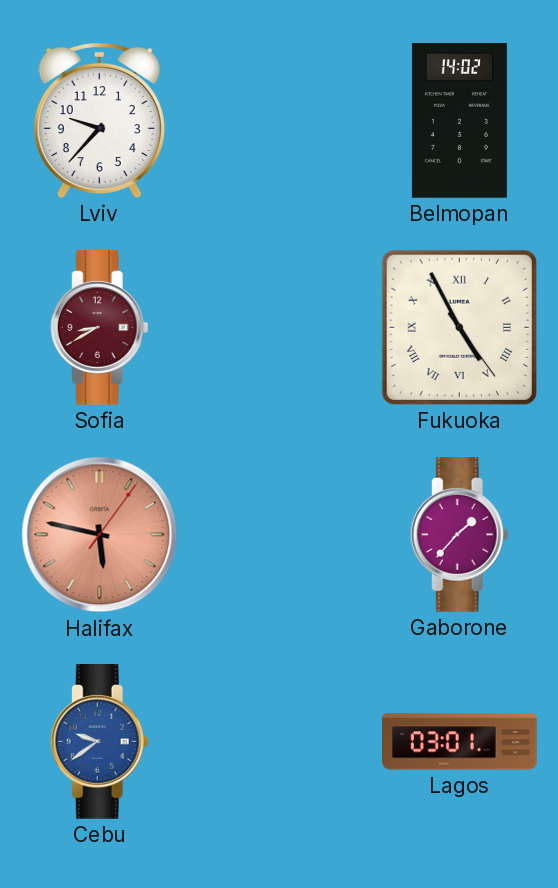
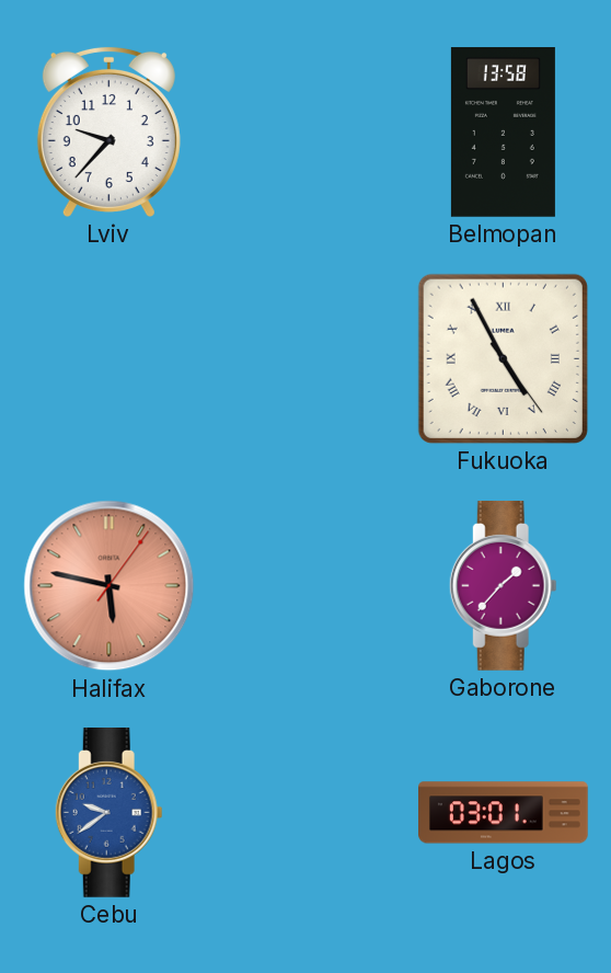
Belmopan: 14:02 -> 13:58
Sofia: 8:40 -> none
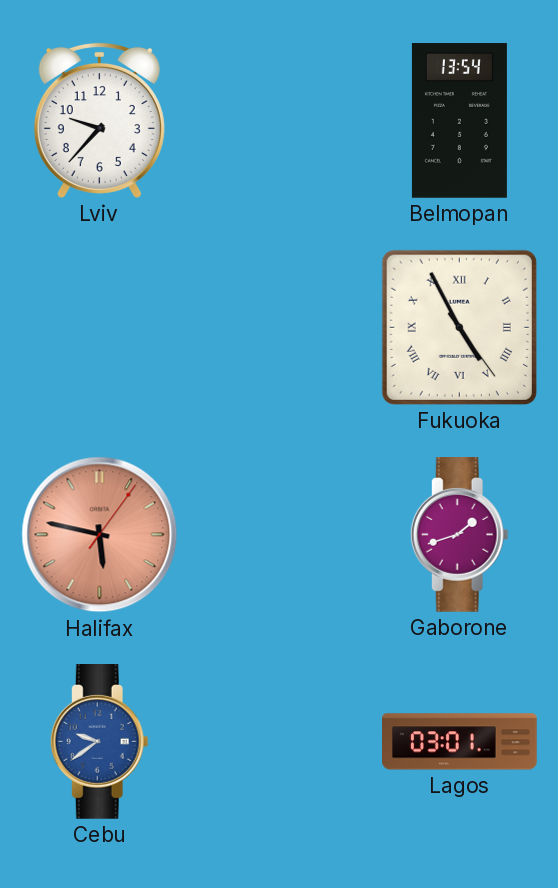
Belmopan: 13:58 -> 13:54
Gaborone: 1:37 -> 1:42
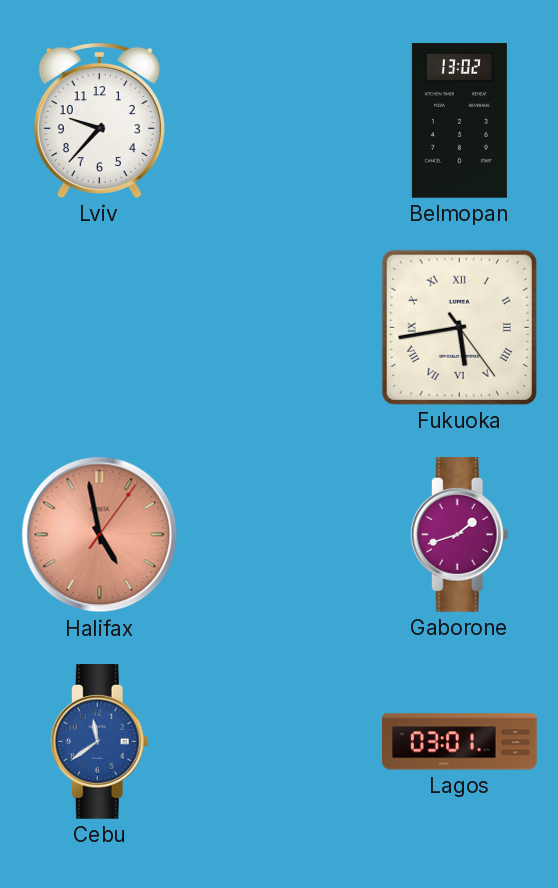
Belmopan: 13:54 -> 13:02
Fukuoka: 4:55 -> 5:43
Halifax: 5:47 -> 4:58
Cebu: 9:39 -> 11:39
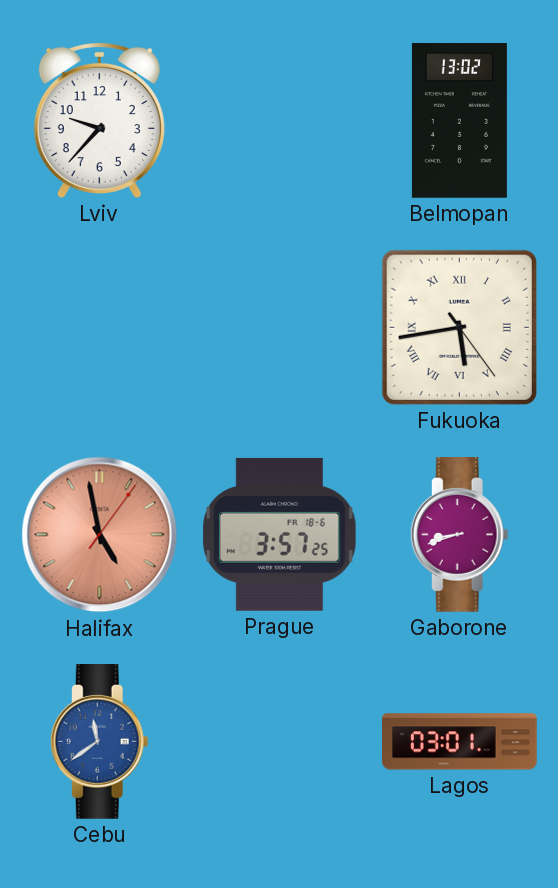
Prague: none -> 3:57
Gaborone: 1:42 -> 8:42
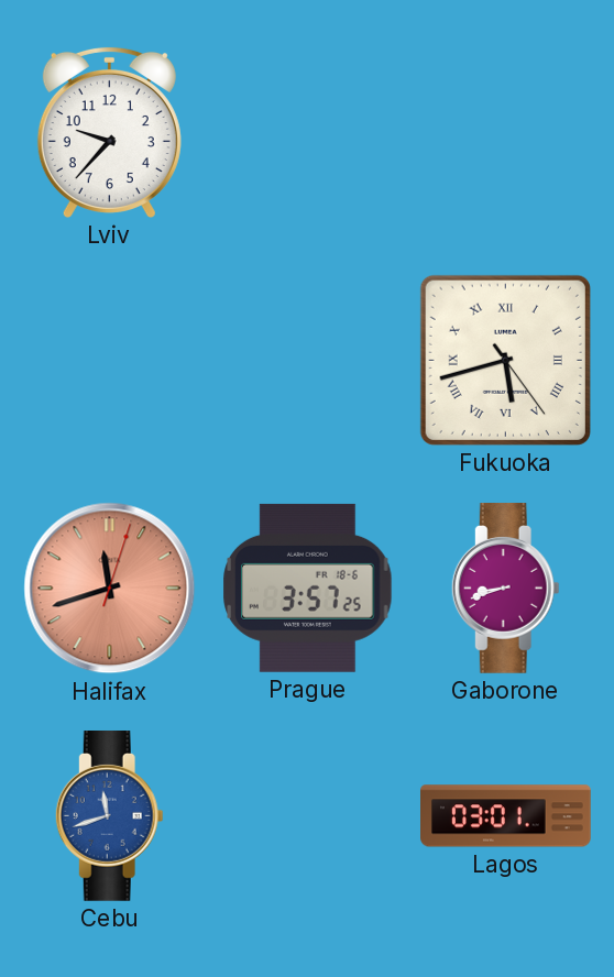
Belmopan: 13:02 -> none
Fukuoka: 5:43 -> 5:42
Halifax: 4:58 -> 11:42
Cebu: 11:39 -> 11:42
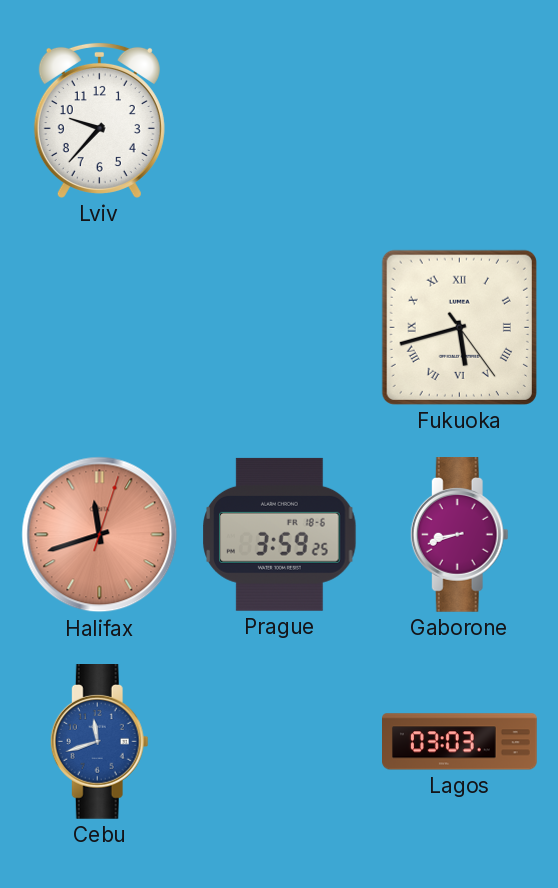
Prague: 3:57 -> 3:59
Lagos: 03:01 -> 03:03
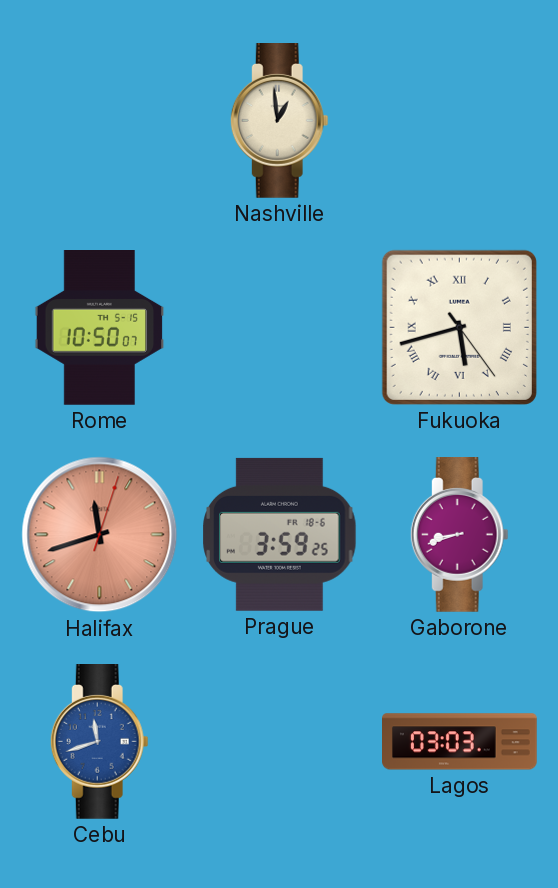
Lviv: 9:37 -> none
Nashville: none -> 12:59
Rome: none -> 10:50
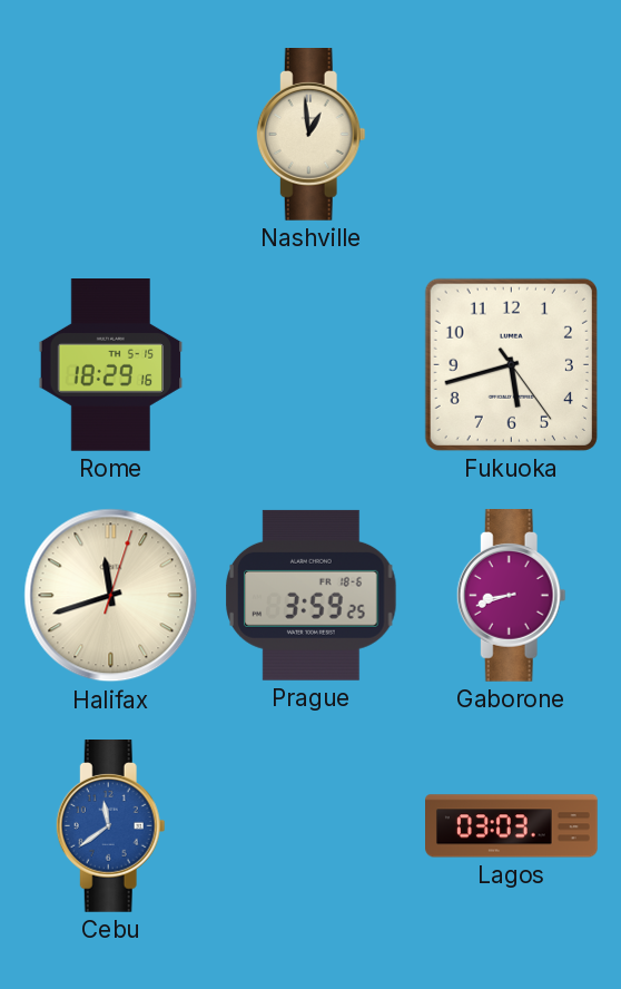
Rome: 10:50 -> 18:29
Fukuoka numerals: Roman -> Arabic
Halifax dial: salmon -> cream
Cebu: 11:42 -> 11:39
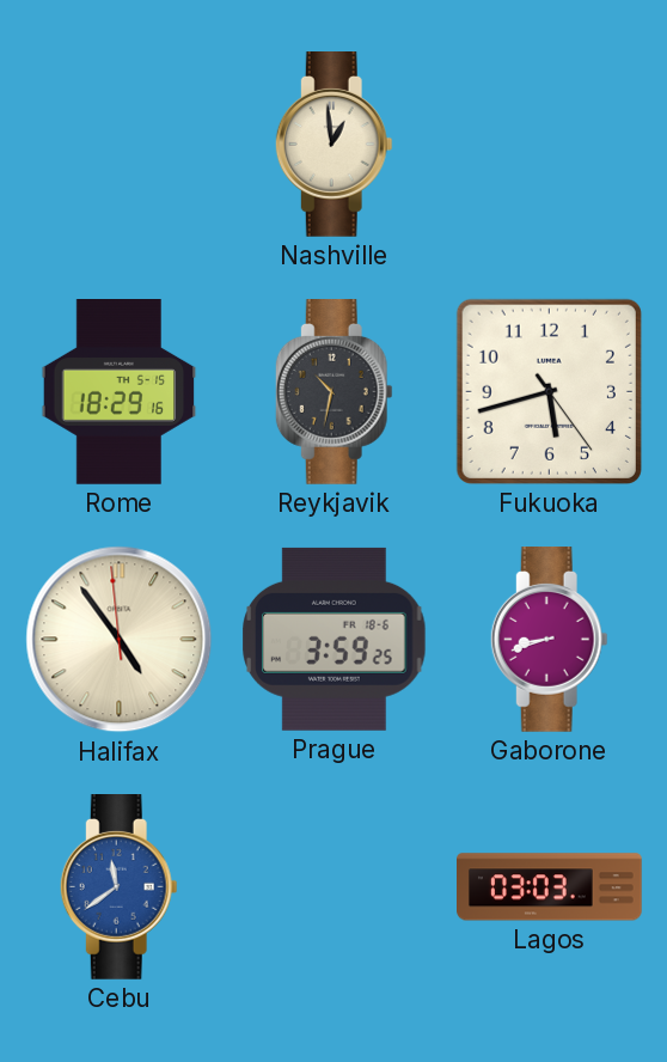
Reykjavik: none -> 10:32
Halifax: 11:42 -> 4:53
